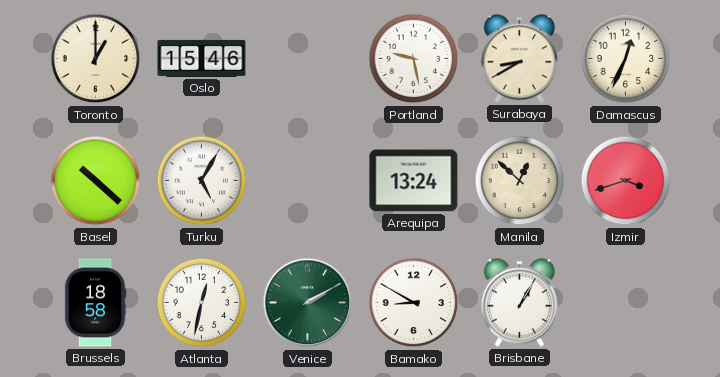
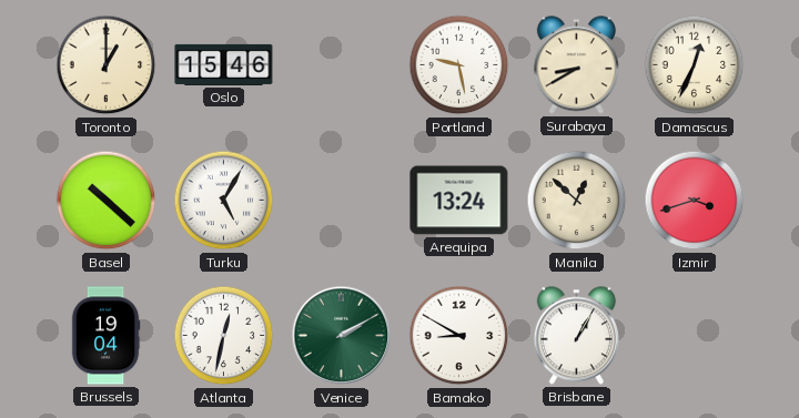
Brussels: 18:58 -> 19:04
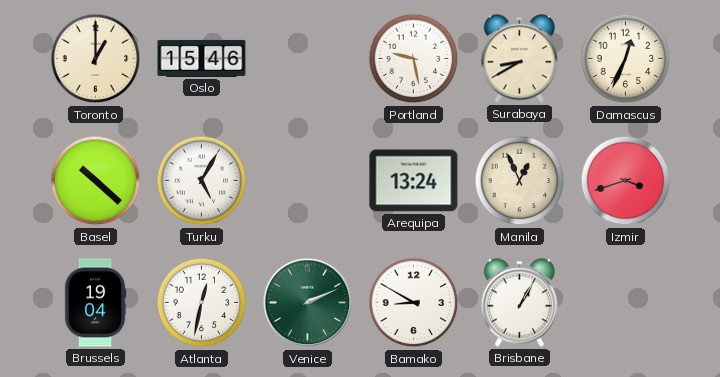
Manila: 12:52 -> 12:56
Venice: 2:10 -> 2:11
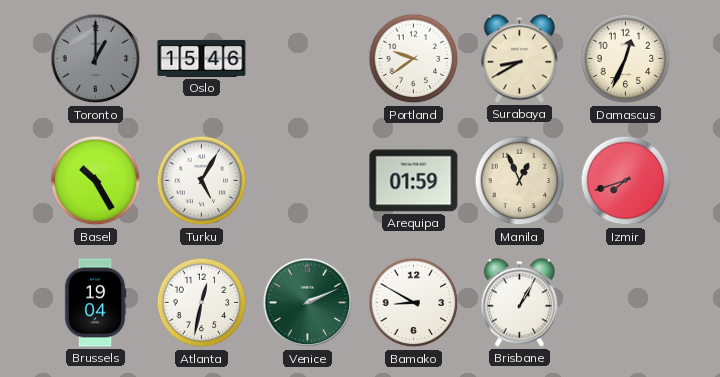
Toronto dial: cream -> grey
Portland: 9:28 -> 9:39
Basel: 10:22 -> 10:25
Arequipa: 13:24 -> 01:59
Izmir: 3:42 -> 7:42
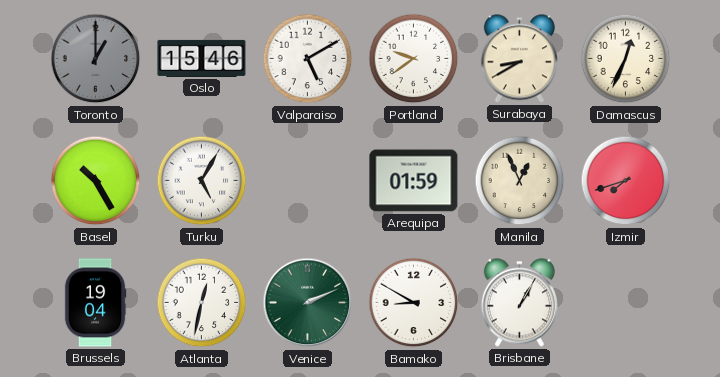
Valparaiso: none -> 5:10
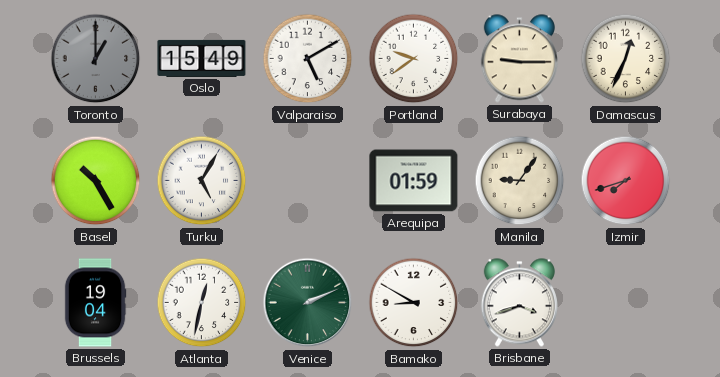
Oslo: 15:46 -> 15:49
Surabaya: 8:40 -> 9:15
Manila: 12:56 -> 9:06
Brisbane: 1:05 -> 3:42
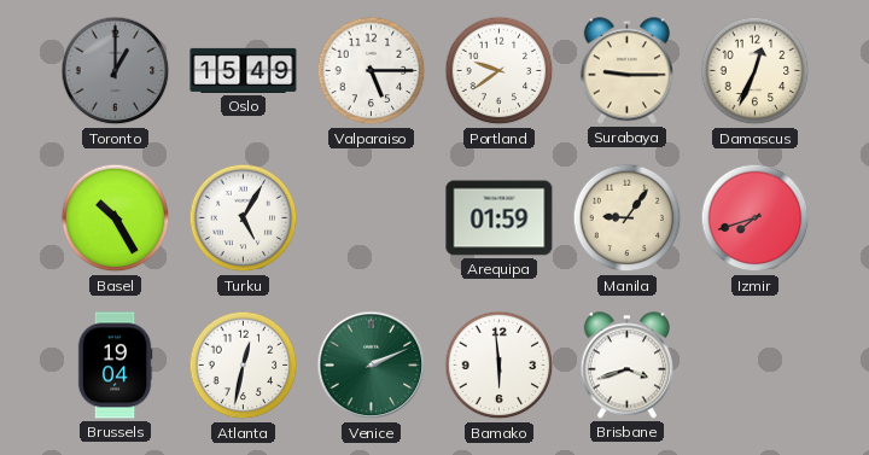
Valparaiso: 5:10 -> 5:15
Bamako: 8:50 -> 5:59
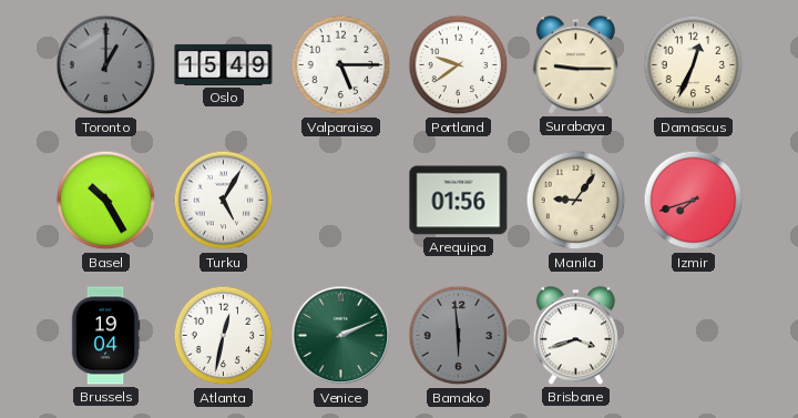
Arequipa: 01:59 -> 01:56
Bamako dial: white -> grey
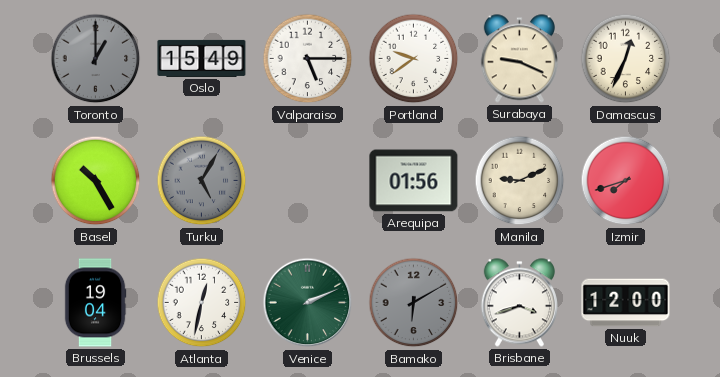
Surabaya: 9:15 -> 9:19
Turku dial: white -> grey
Manila: 9:06 -> 9:11
Bamako: 5:59 -> 6:10
Nuuk: none -> 12:00
